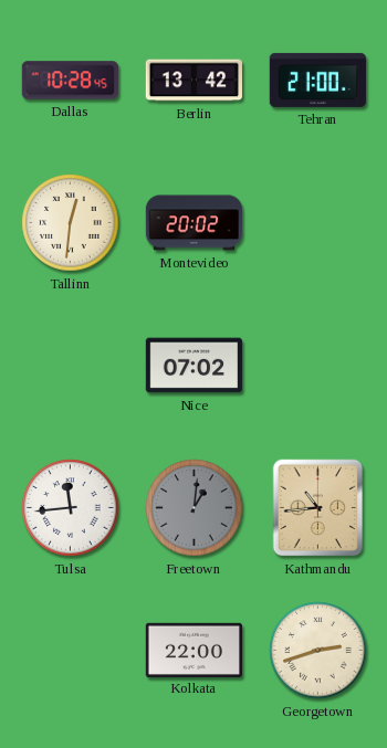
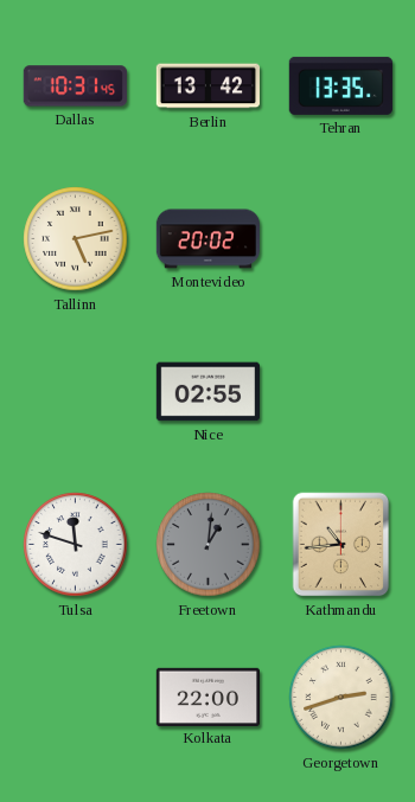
Dallas: 10:28 -> 10:31
Tehran: 21:00 -> 13:35
Tallinn: 12:31 -> 5:13
Nice: 07:02 -> 02:55
Tulsa: 11:44 -> 11:48
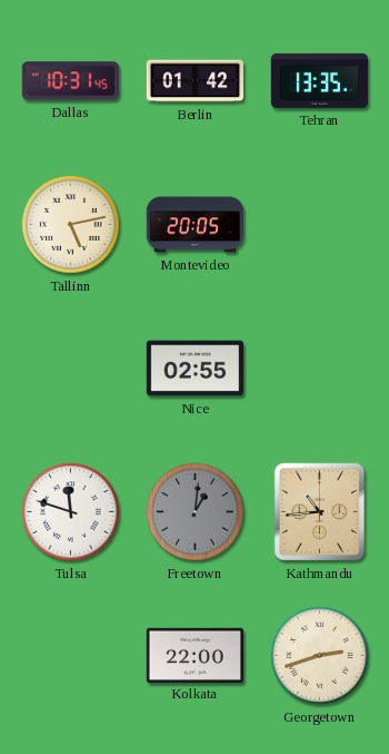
Berlin: 13:42 -> 01:42
Montevideo: 20:02 -> 20:05
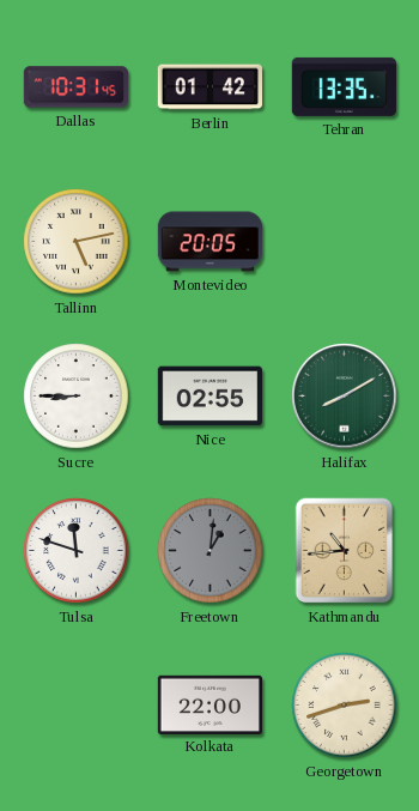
Sucre: none -> 8:45
Halifax: none -> 8:10
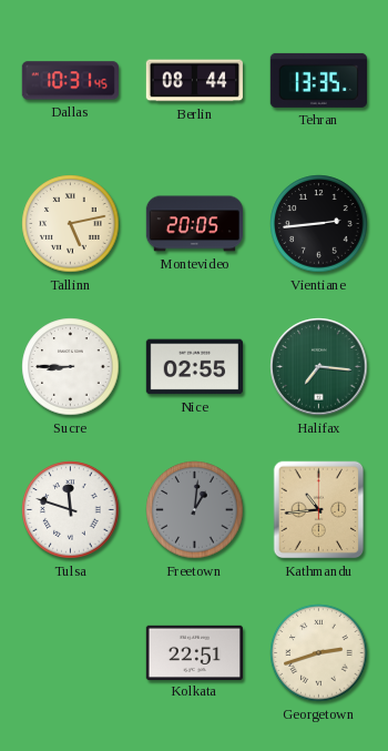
Berlin: 01:42 -> 08:44
Vientiane: none -> 2:44
Halifax: 8:10 -> 7:16
Kolkata: 22:00 -> 22:51
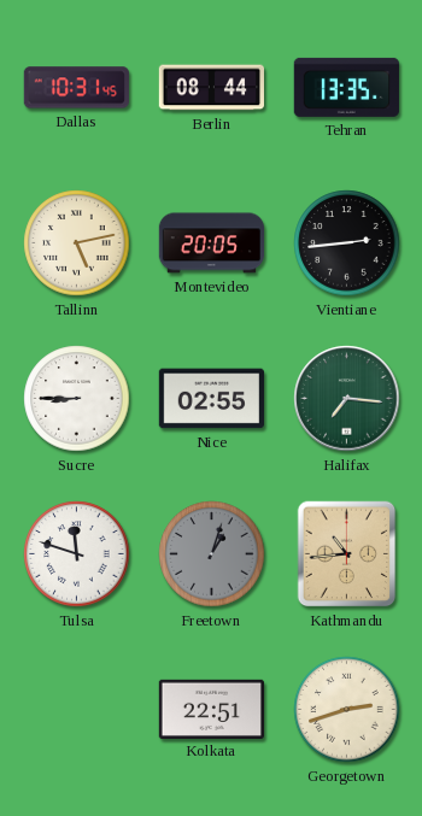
Freetown: 1:01 -> 1:03
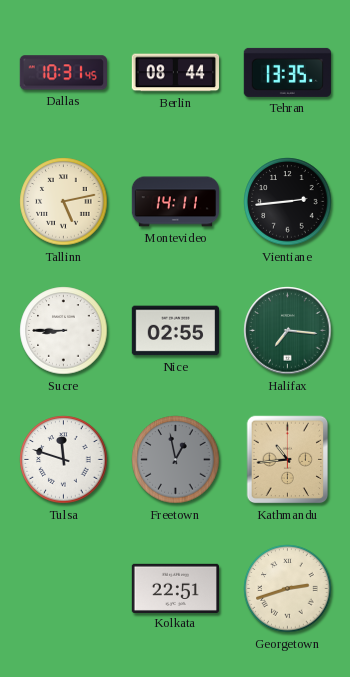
Montevideo: 20:05 -> 14:11
Freetown: 1:03 -> 12:58
